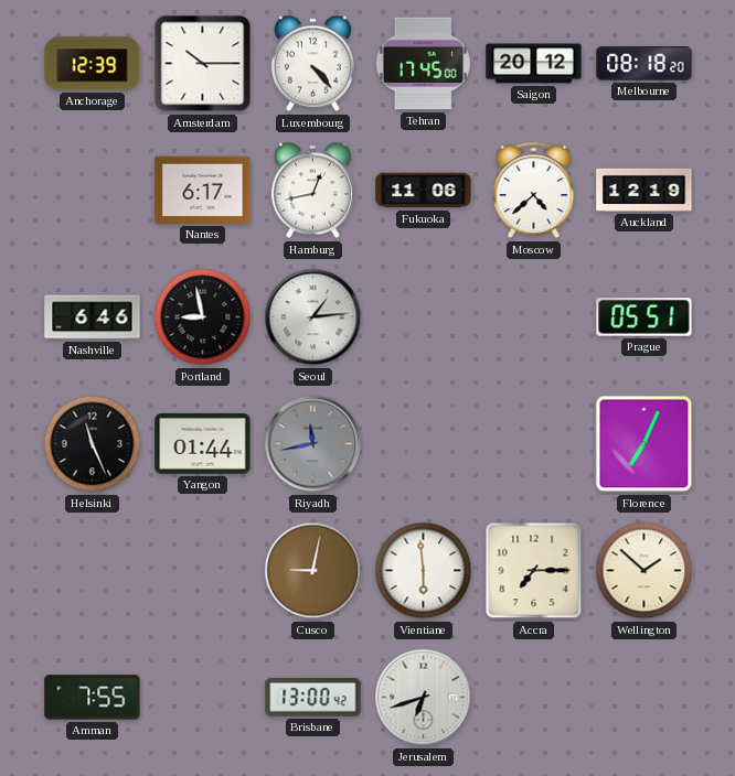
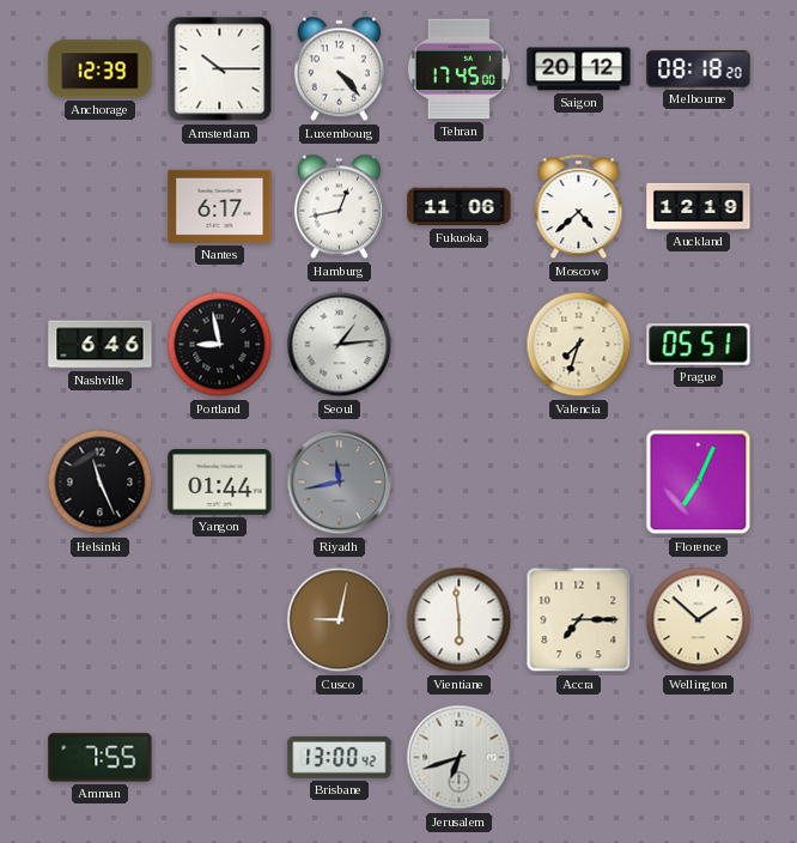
Valencia: none -> 7:33
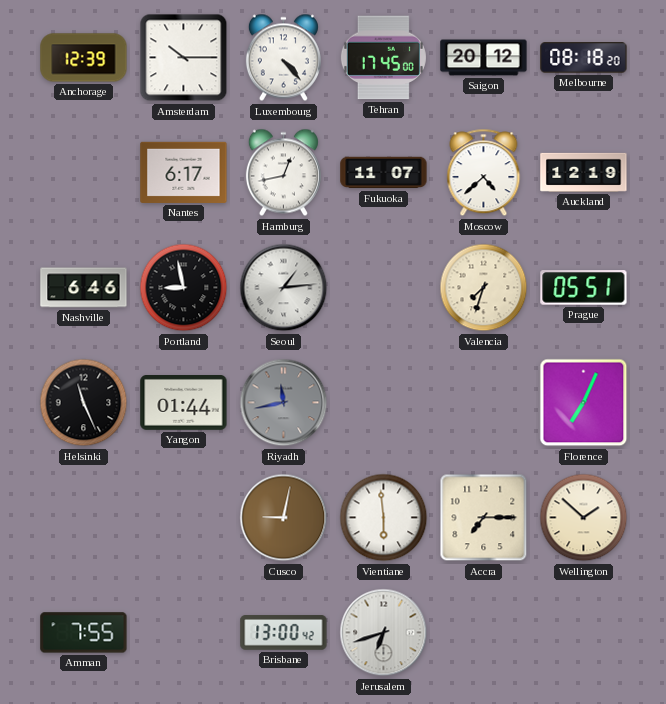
Fukuoka: 11:06 -> 11:07
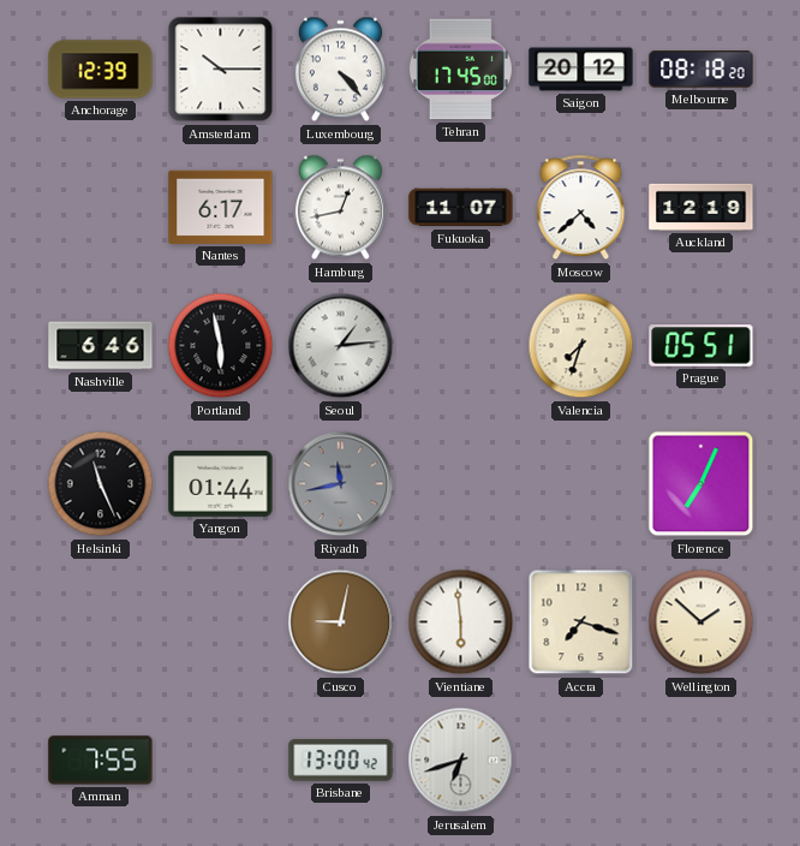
Portland: 8:58 -> 5:58
Accra: 7:15 -> 7:18
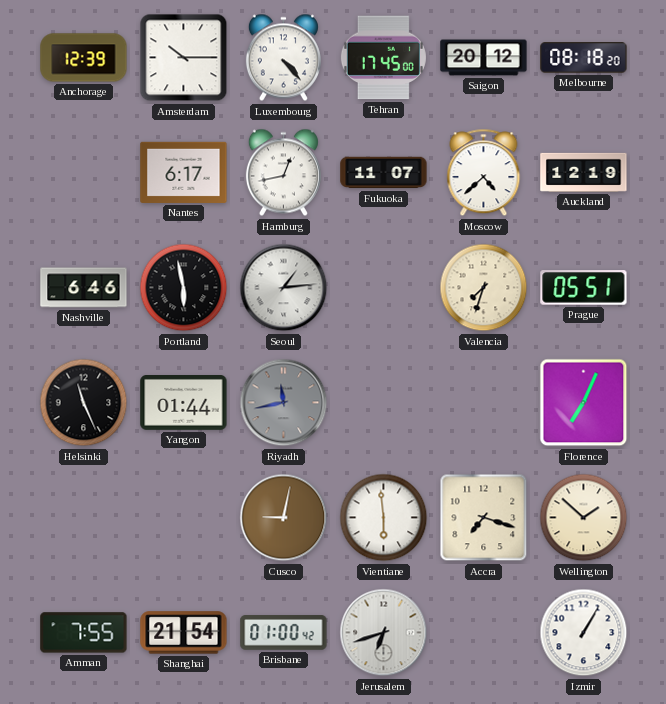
Shanghai: none -> 21:54
Brisbane: 13:00 -> 01:00
Izmir: none -> 1:05
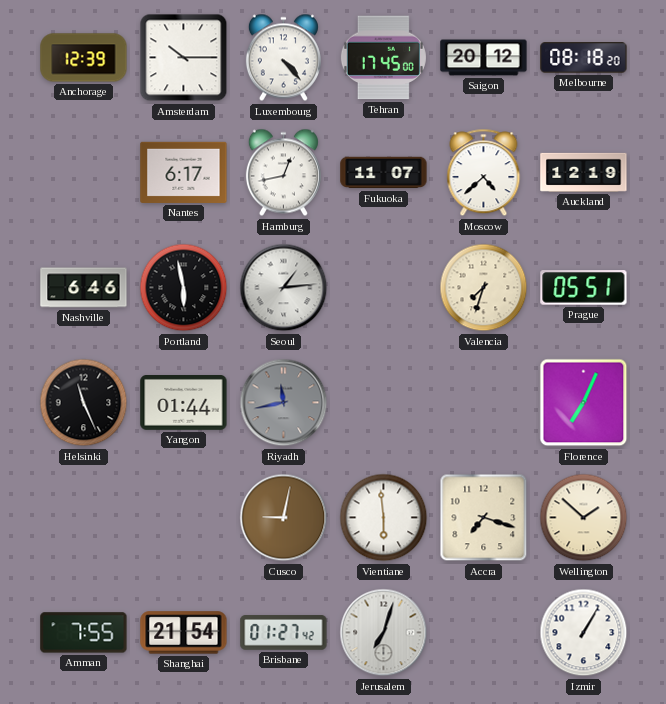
Brisbane: 01:00 -> 01:27
Jerusalem: 6:42 -> 7:03
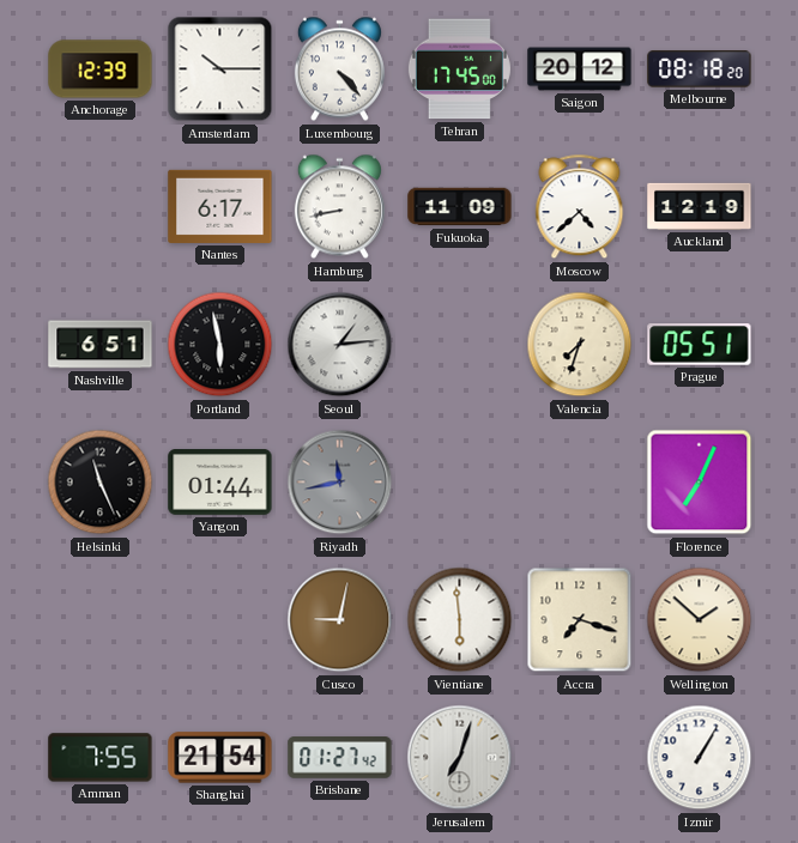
Hamburg: 12:43 -> 8:43
Fukuoka: 11:07 -> 11:09
Nashville: 6:46 -> 6:51
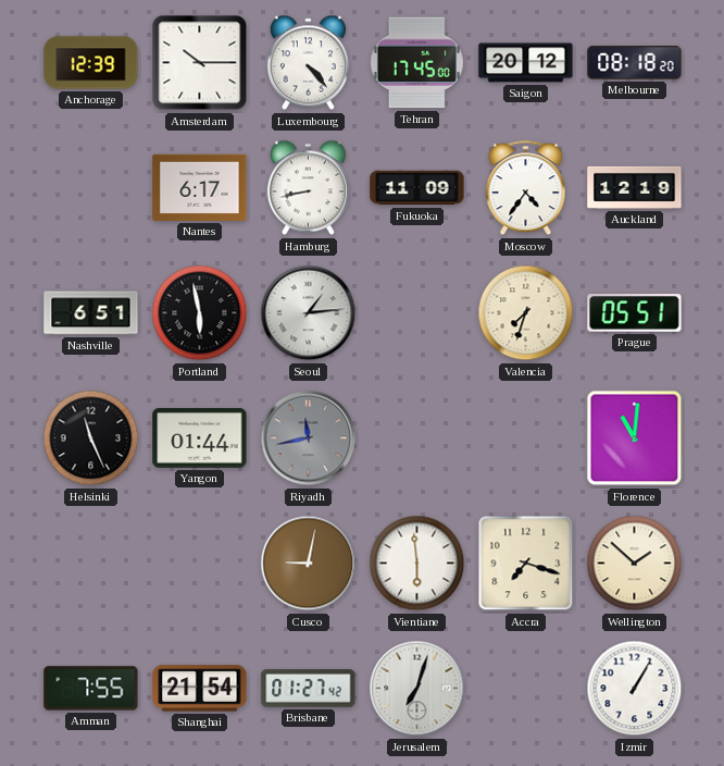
Moscow: 4:38 -> 4:36
Florence: 7:04 -> 11:01
